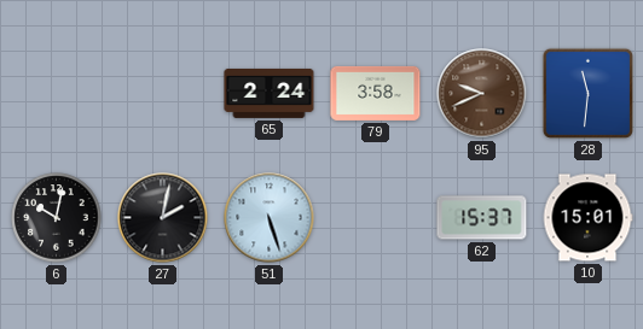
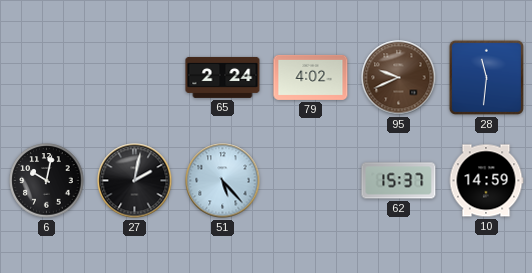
79: 3:58 -> 4:02
51: 5:27 -> 5:23
10: 15:01 -> 14:59
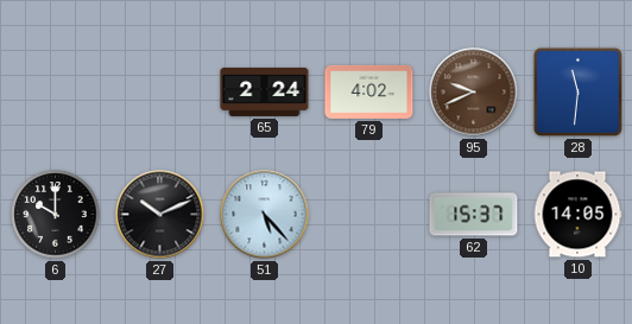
6: 10:02 -> 10:00
27: 2:02 -> 10:11
10: 14:59 -> 14:05
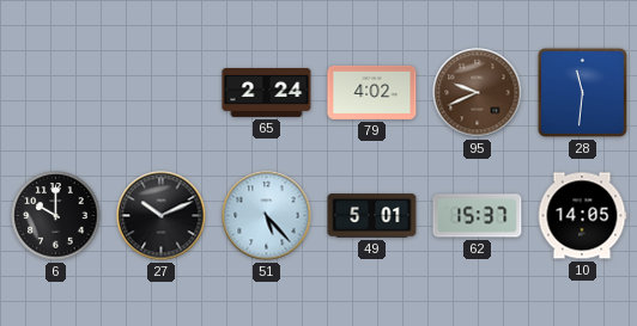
49: none -> 5:01
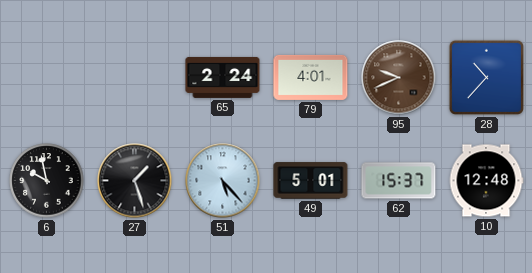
79: 4:02 -> 4:01
28: 11:31 -> 10:37
6: 10:00 -> 9:58
27: 10:11 -> 1:27
10: 14:05 -> 12:48
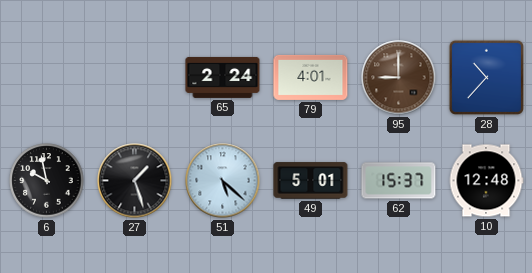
95: 9:41 -> 9:00
51: 5:23 -> 5:22
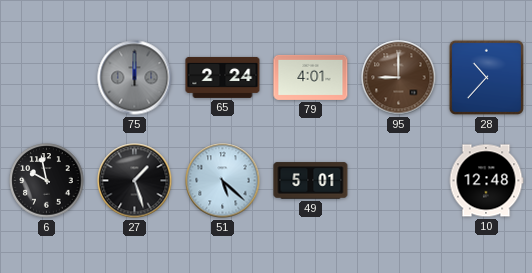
75: none -> 12:00
62: 15:37 -> none
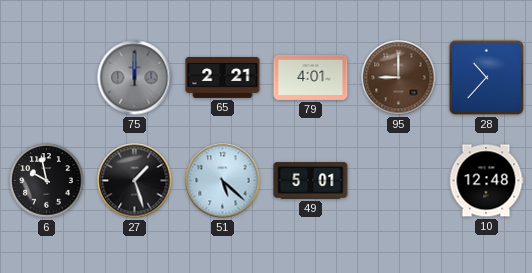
65: 2:24 -> 2:21
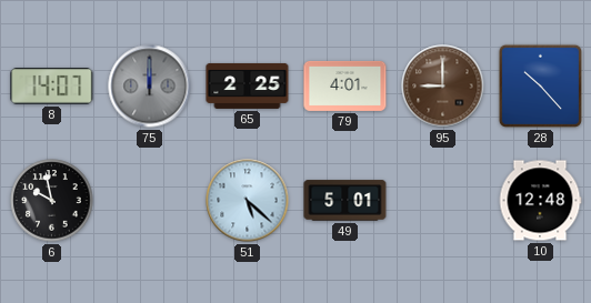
8: none -> 14:07
65: 2:21 -> 2:25
28: 10:37 -> 10:23
27: 1:27 -> none
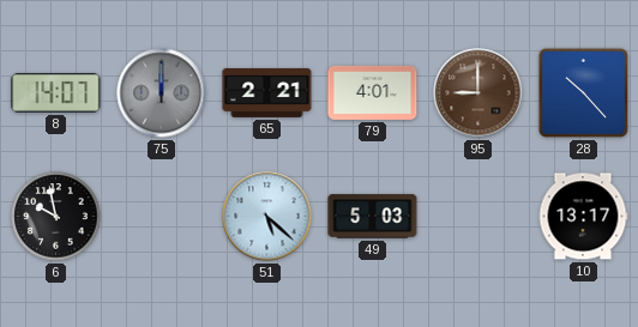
65: 2:25 -> 2:21
49: 5:01 -> 5:03
10: 12:48 -> 13:17
